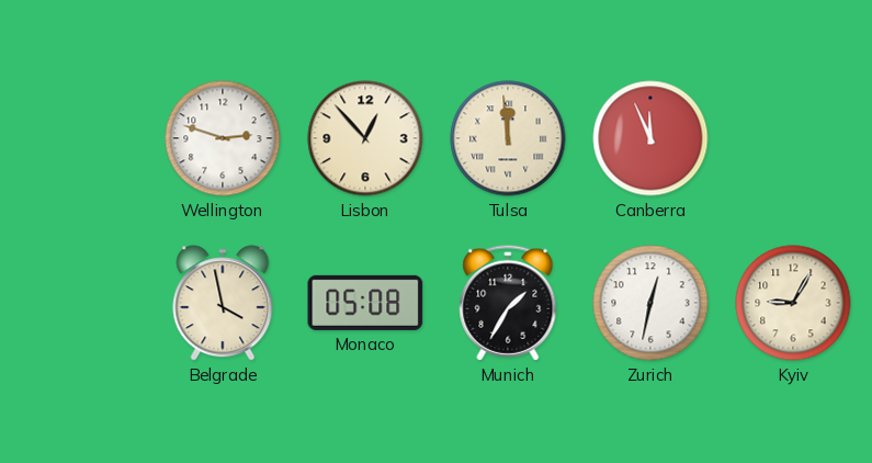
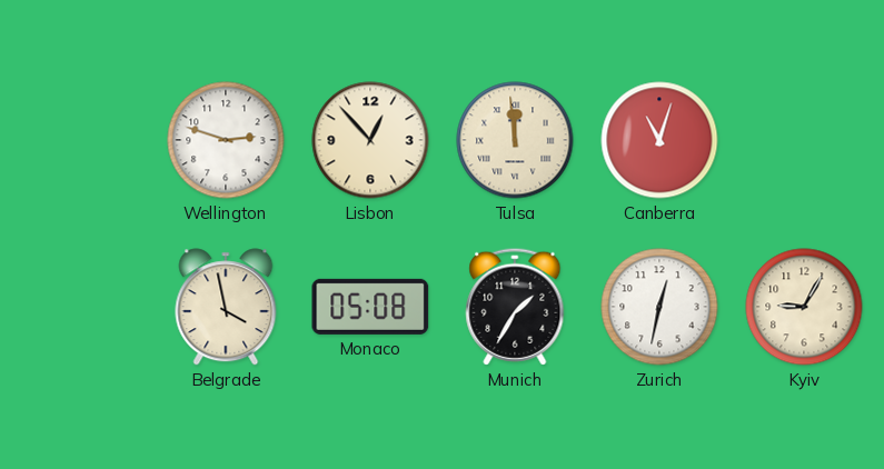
Canberra: 11:56 -> 11:03
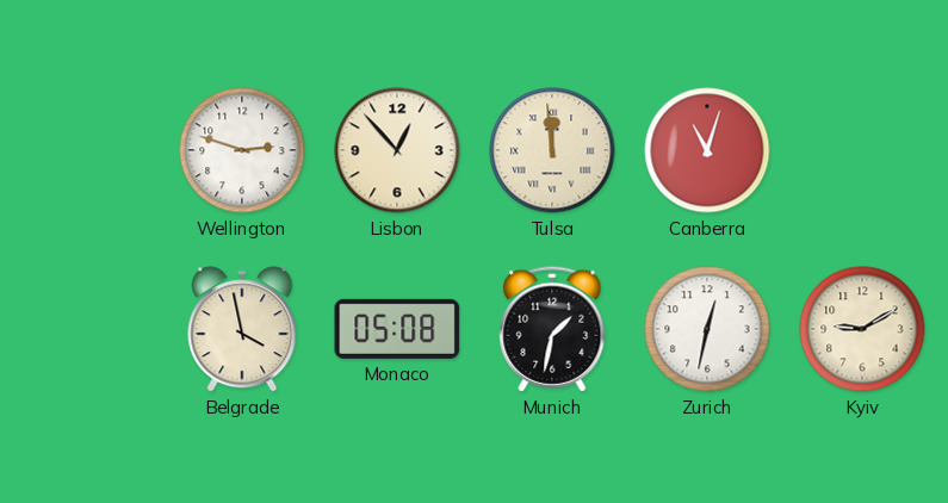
Munich: 1:35 -> 1:32
Kyiv: 9:05 -> 9:10
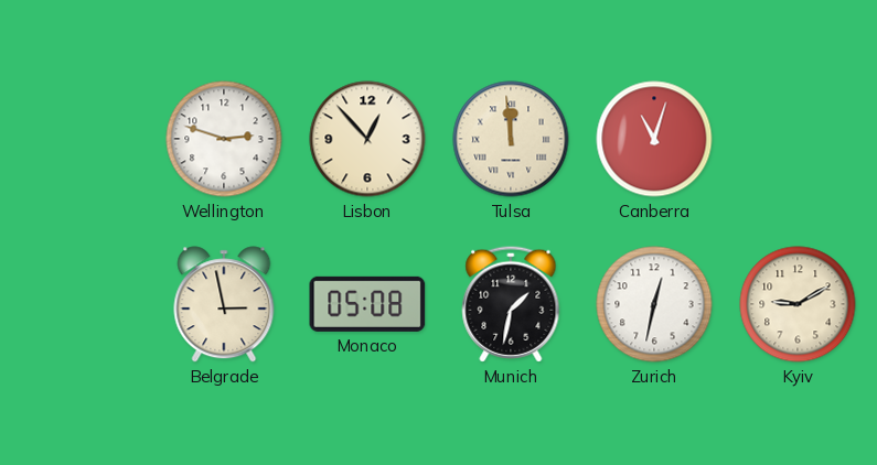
Belgrade: 3:58 -> 2:58
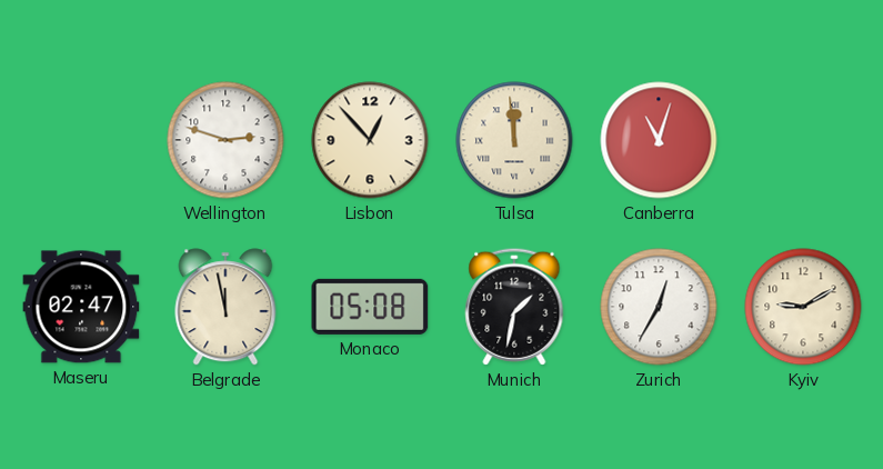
Maseru: none -> 02:47
Belgrade: 2:58 -> 11:58
Zurich: 12:32 -> 12:35
